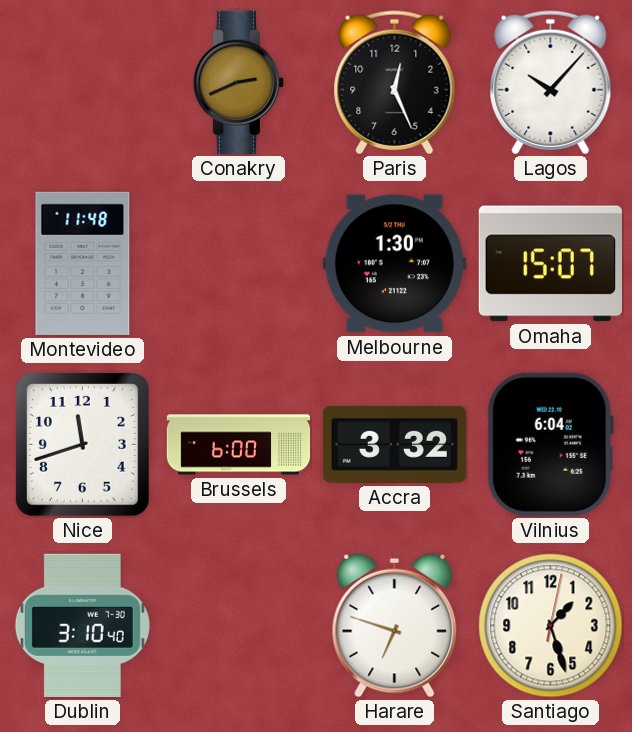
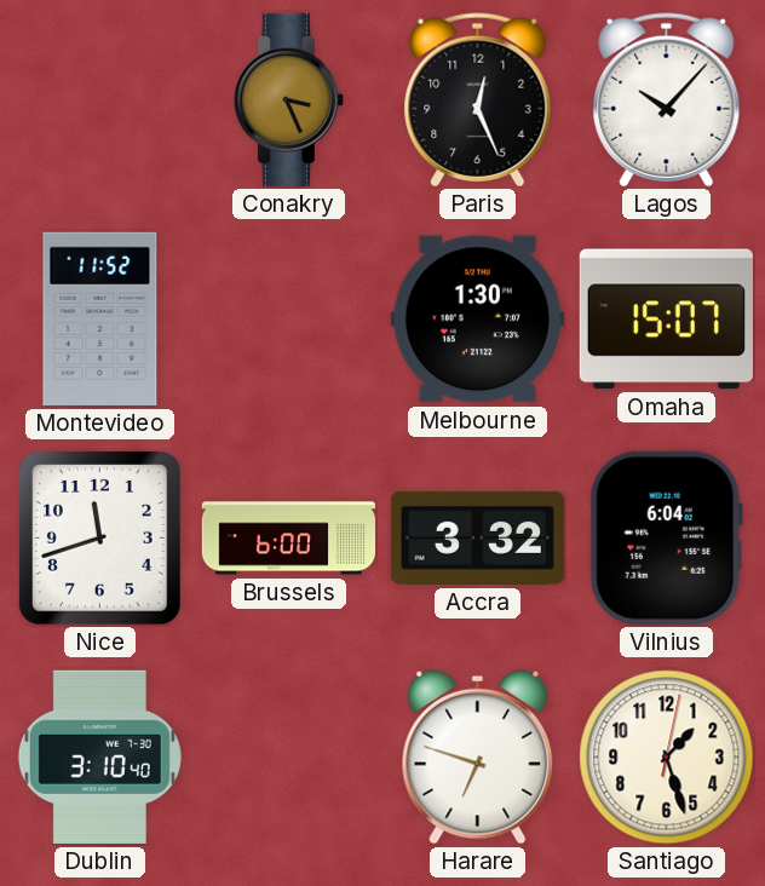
Conakry: 2:41 -> 3:26
Montevideo: 11:48 -> 11:52
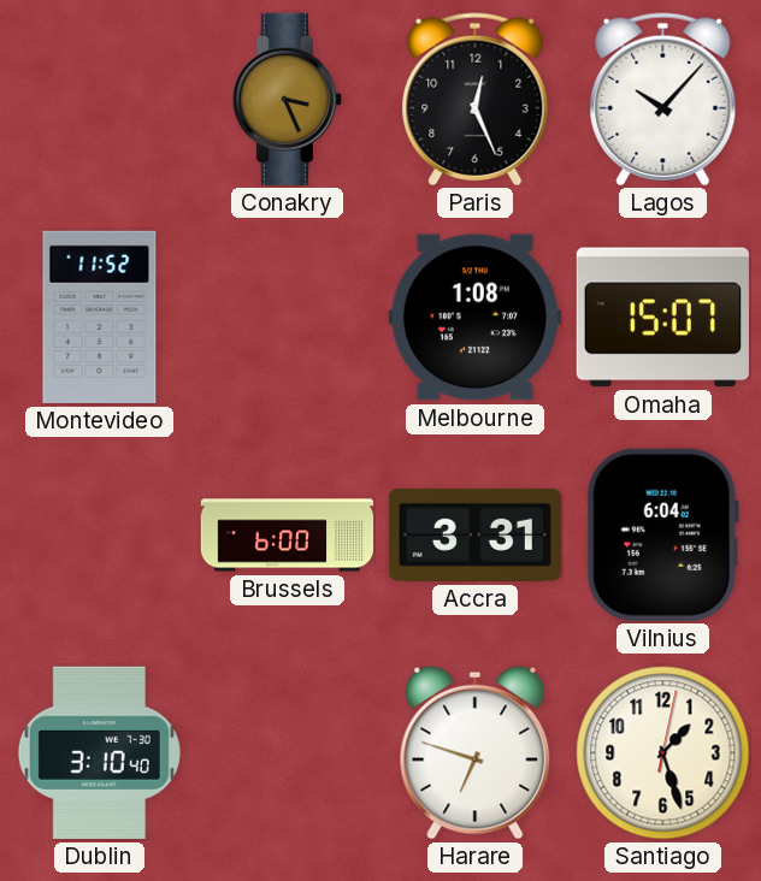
Melbourne: 1:30 -> 1:08
Nice: 11:42 -> none
Accra: 3:32 -> 3:31
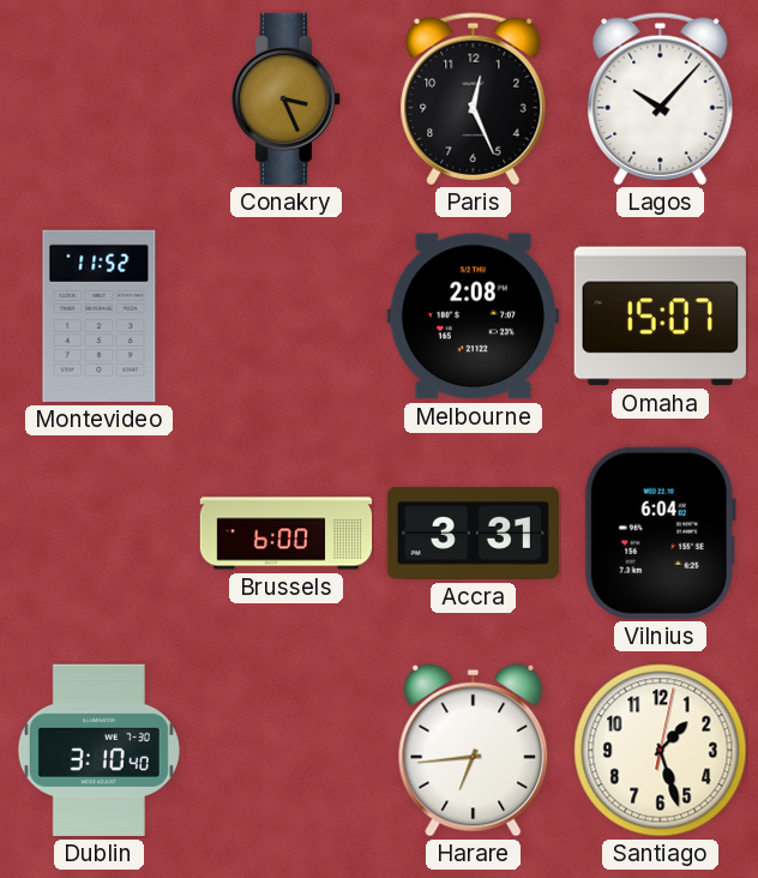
Melbourne: 1:08 -> 2:08
Harare: 6:48 -> 6:44
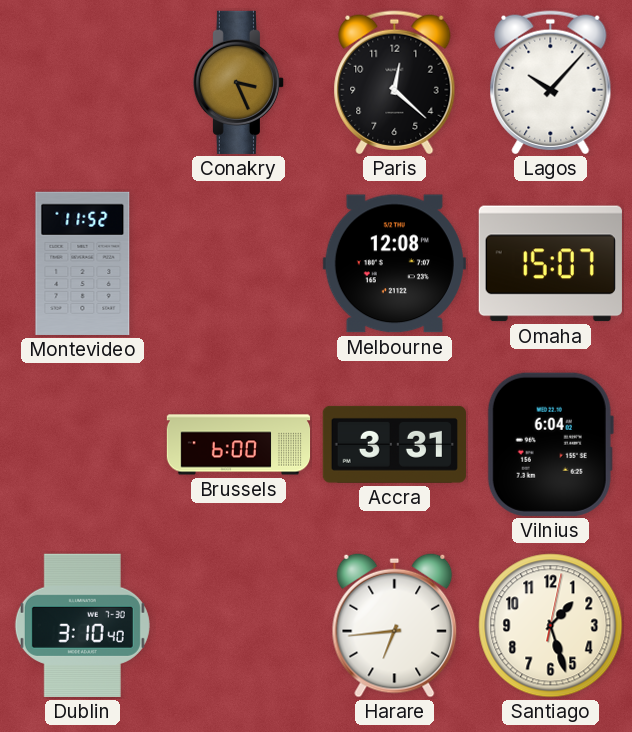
Paris: 12:26 -> 12:22
Melbourne: 2:08 -> 12:08
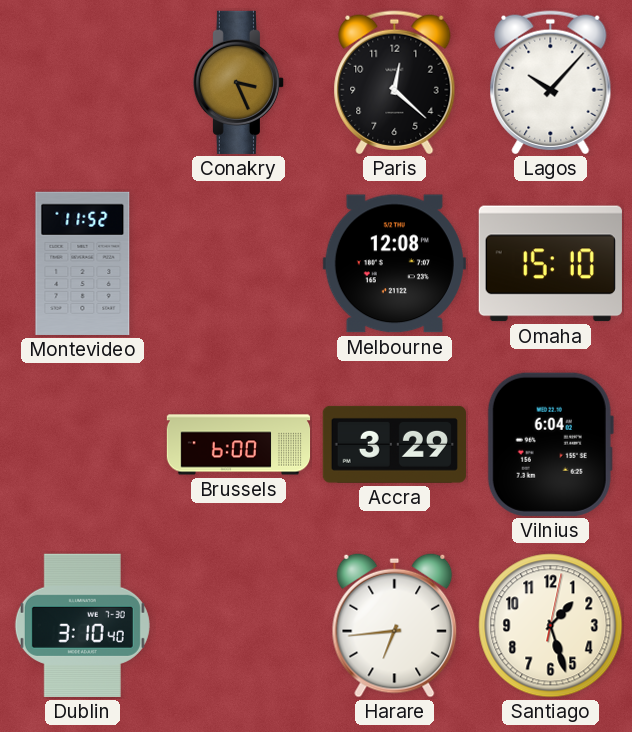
Omaha: 15:07 -> 15:10
Accra: 3:31 -> 3:29
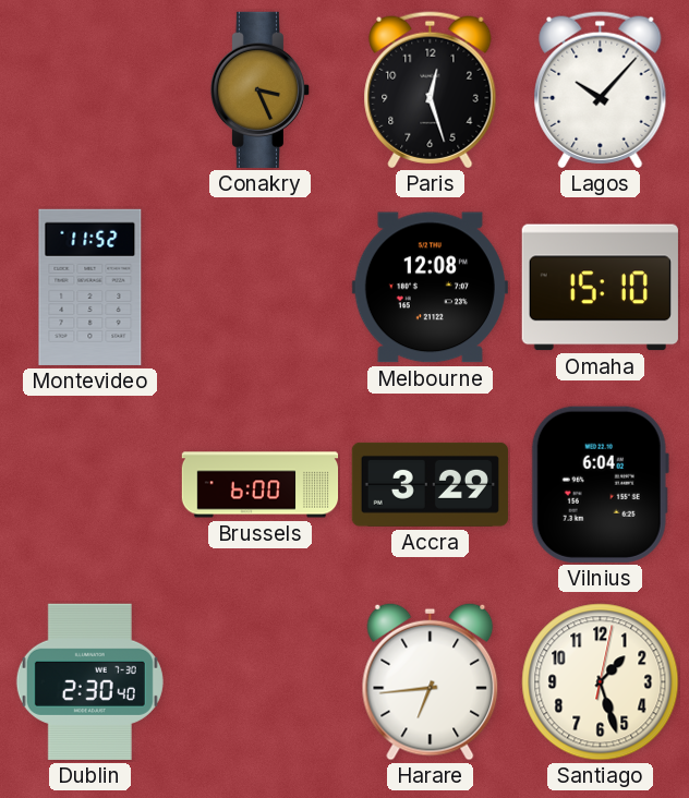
Paris: 12:22 -> 12:27
Dublin: 3:10 -> 2:30
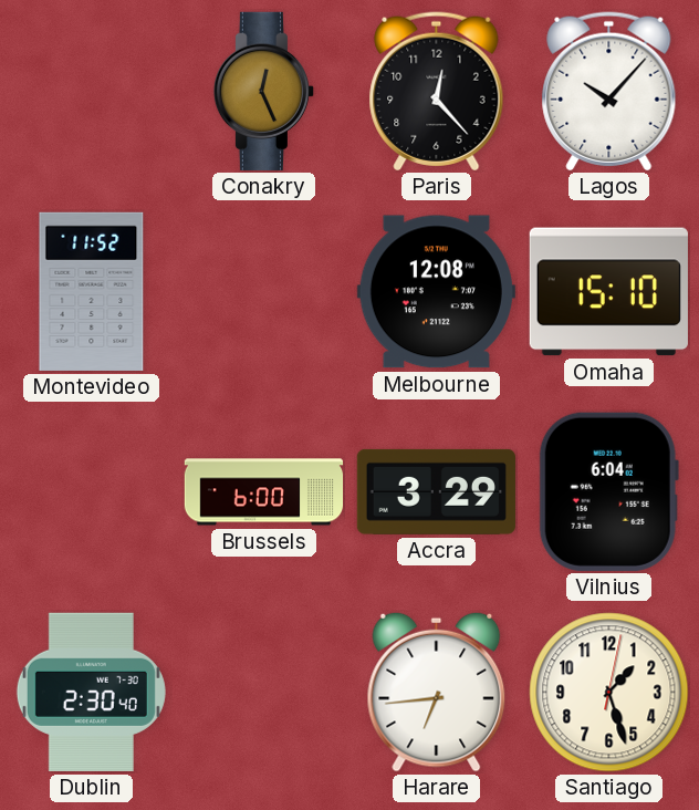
Conakry: 3:26 -> 12:26
Paris: 12:27 -> 12:23
